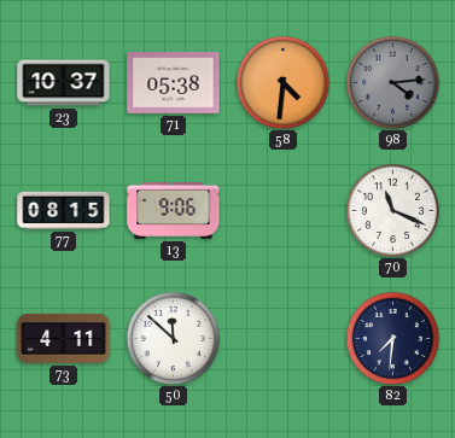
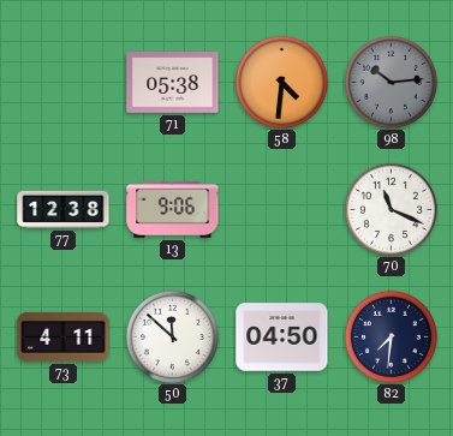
23: 10:37 -> none
98: 4:14 -> 10:14
77: 08:15 -> 12:38
37: none -> 04:50
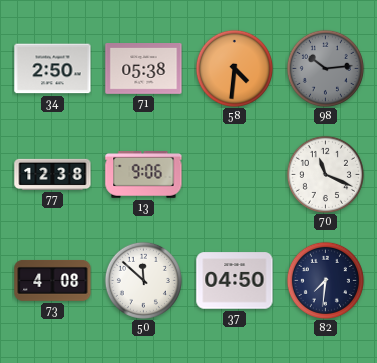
34: none -> 2:50
73: 4:11 -> 4:08
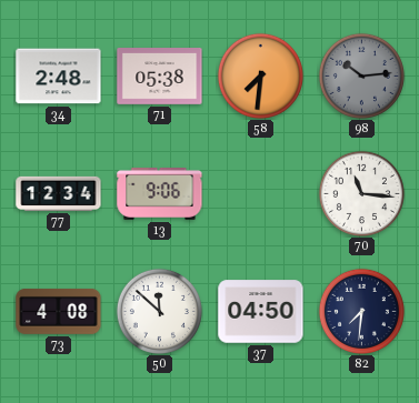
34: 2:50 -> 2:48
58: 4:31 -> 7:31
77: 12:38 -> 12:34
70: 11:19 -> 11:16
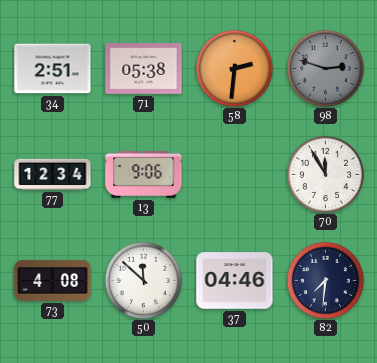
34: 2:48 -> 2:51
58: 7:31 -> 2:31
98: 10:14 -> 2:48
70: 11:16 -> 11:55
37: 04:50 -> 04:46
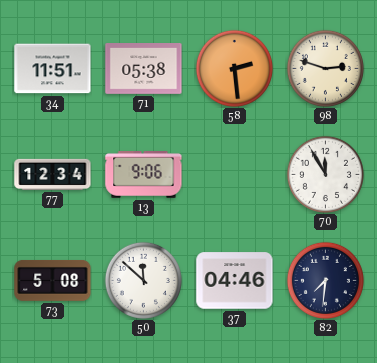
34: 2:51 -> 11:51
58: 2:31 -> 2:29
98 dial: grey -> cream
73: 4:08 -> 5:08
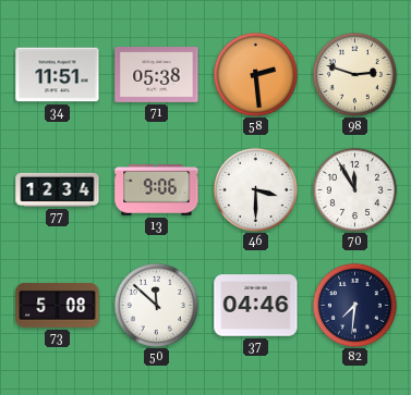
46: none -> 3:30
